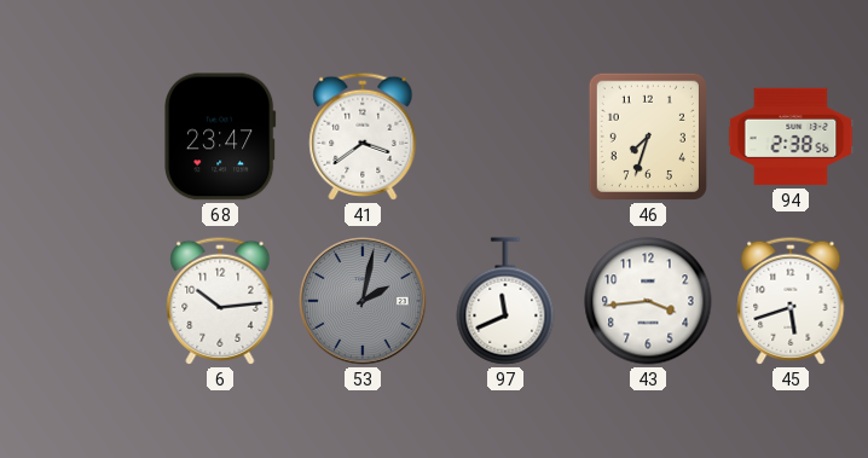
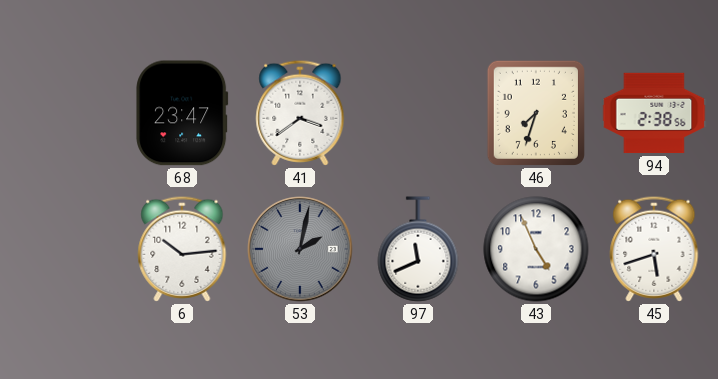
43: 3:44 -> 4:56
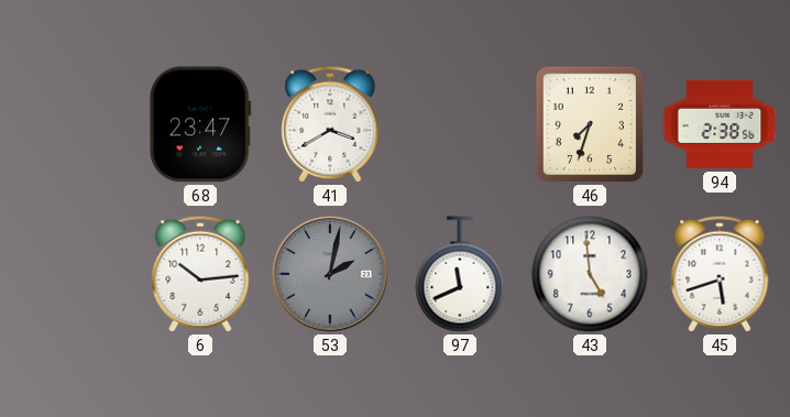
41: 3:39 -> 3:40
43: 4:56 -> 4:59
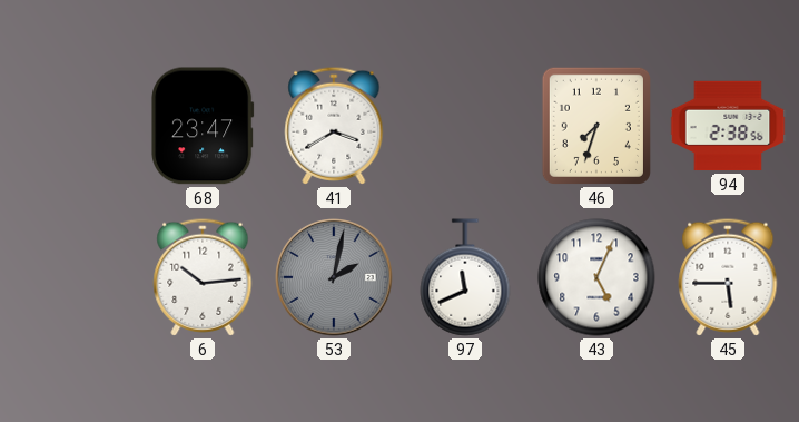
43: 4:59 -> 5:04
45: 5:42 -> 5:45
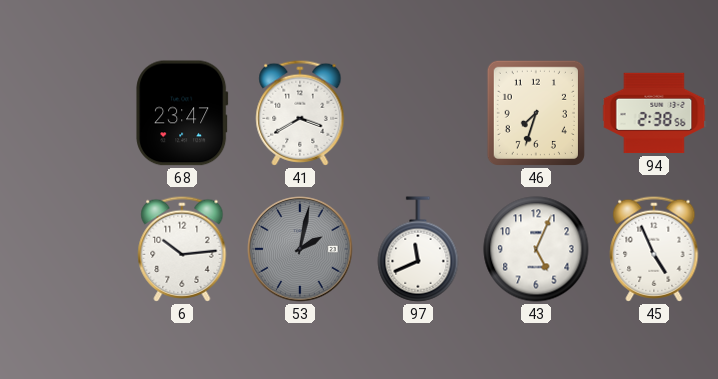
45: 5:45 -> 4:56
